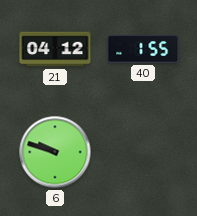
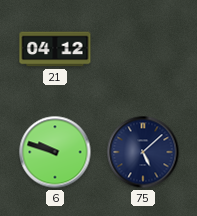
40: 1:55 -> none
75: none -> 5:08
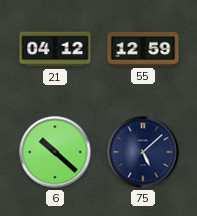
55: none -> 12:59
6: 9:48 -> 10:22
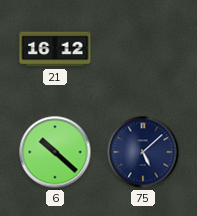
21: 04:12 -> 16:12
55: 12:59 -> none
